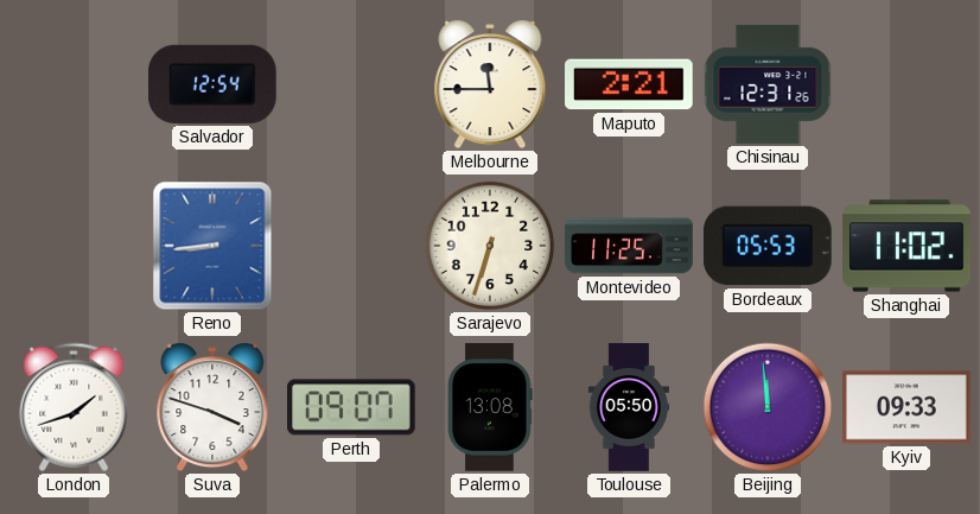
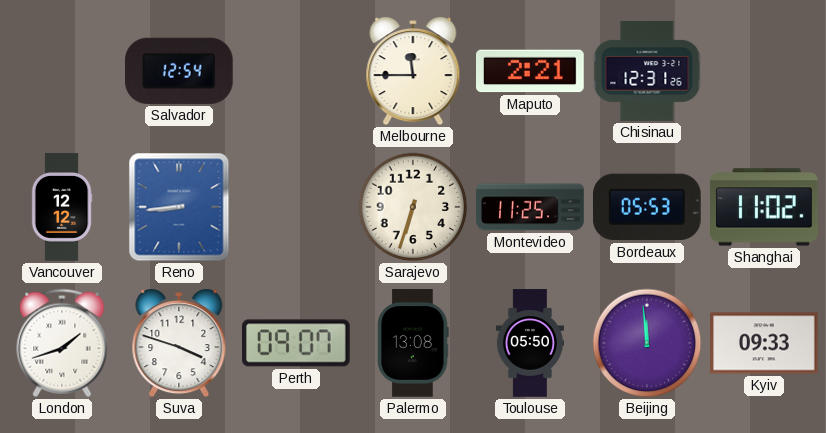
Vancouver: none -> 12:12
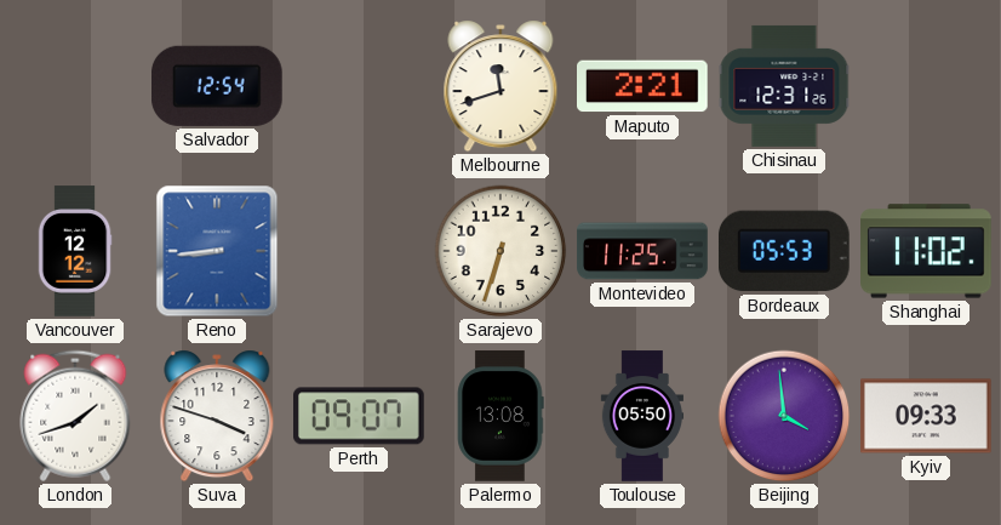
Melbourne: 11:45 -> 11:42
Beijing: 11:59 -> 3:59
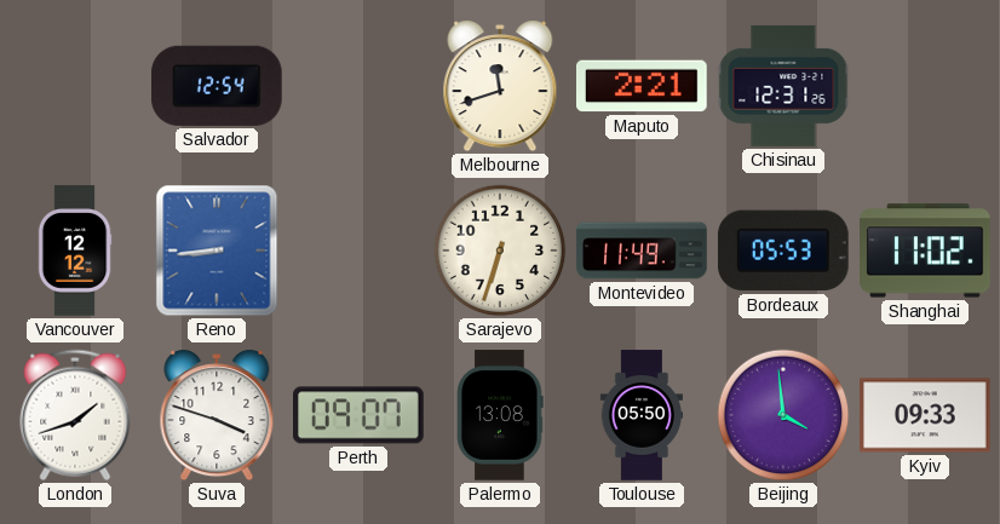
Montevideo: 11:25 -> 11:49
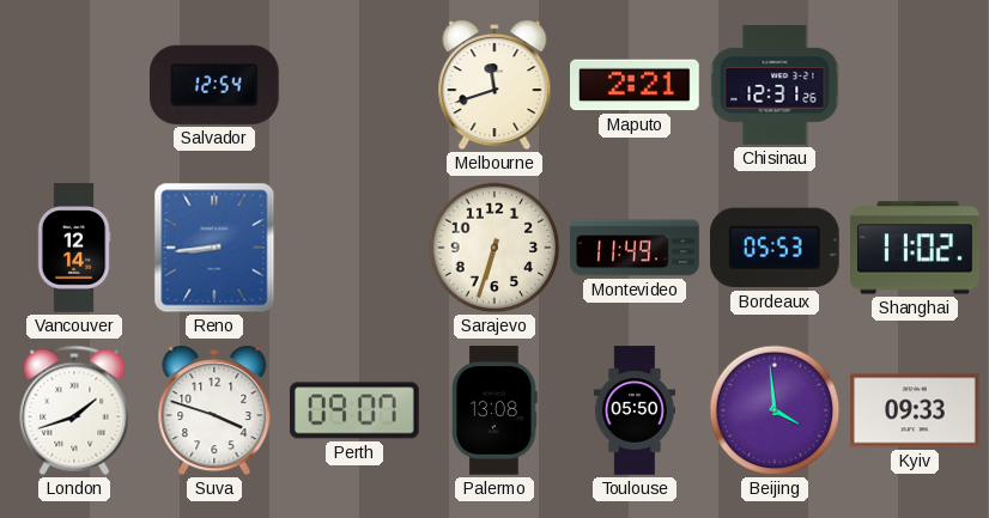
Vancouver: 12:12 -> 12:14
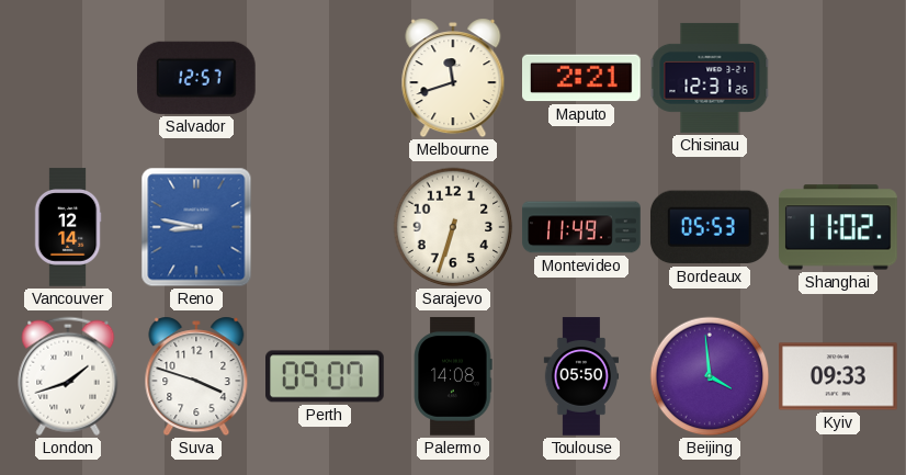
Salvador: 12:54 -> 12:57
Reno: 8:44 -> 8:47
Palermo: 13:08 -> 14:08
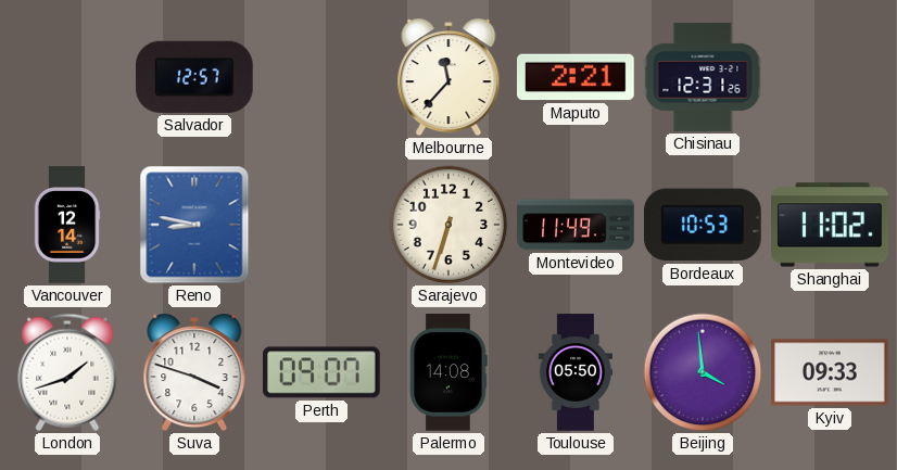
Melbourne: 11:42 -> 11:37
Bordeaux: 05:53 -> 10:53
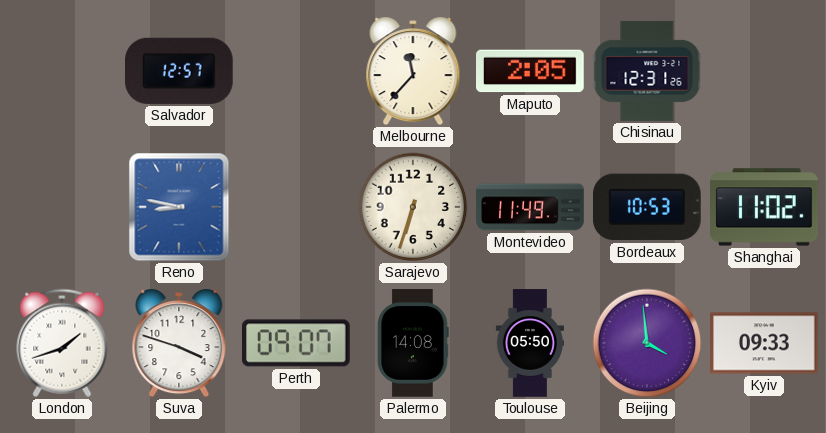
Maputo: 2:21 -> 2:05
Vancouver: 12:14 -> none
